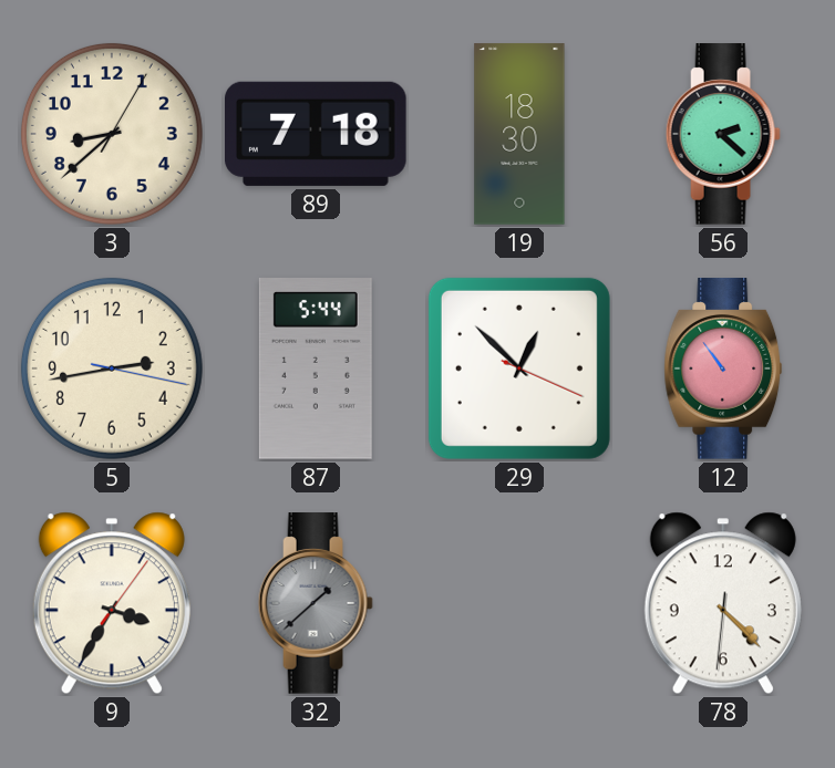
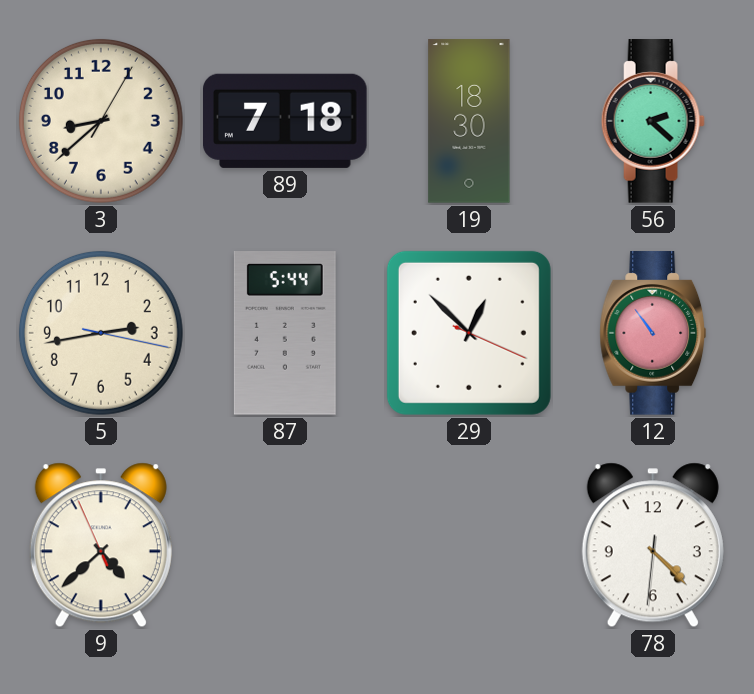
9: 3:35 -> 4:37
32: 1:38 -> none
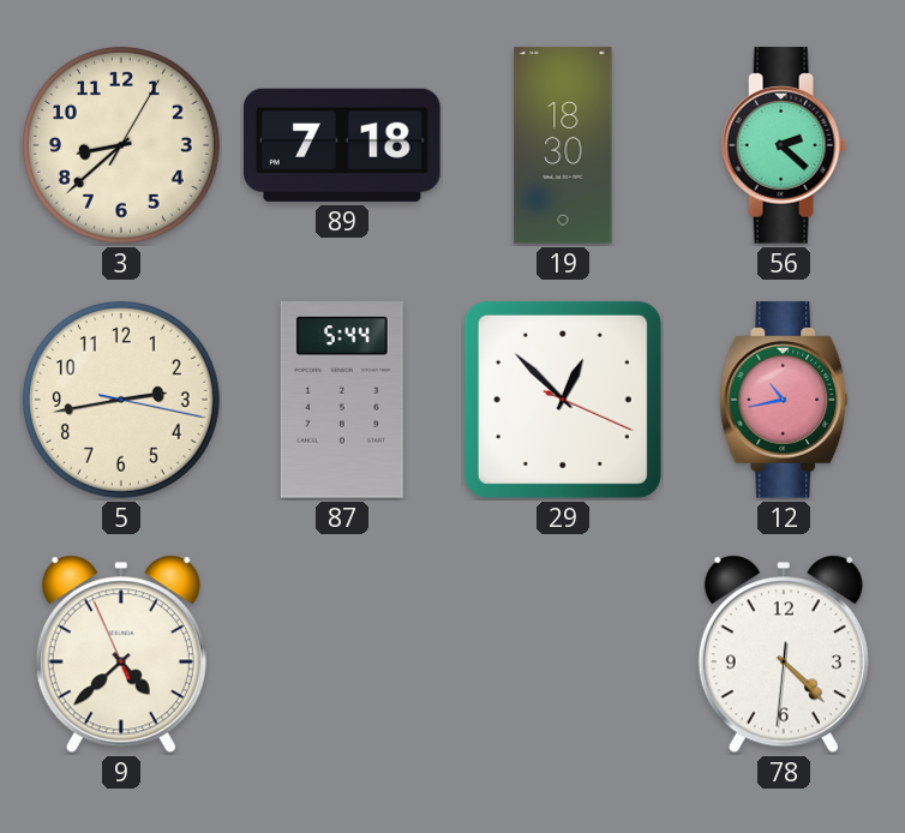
12: 10:54 -> 10:43
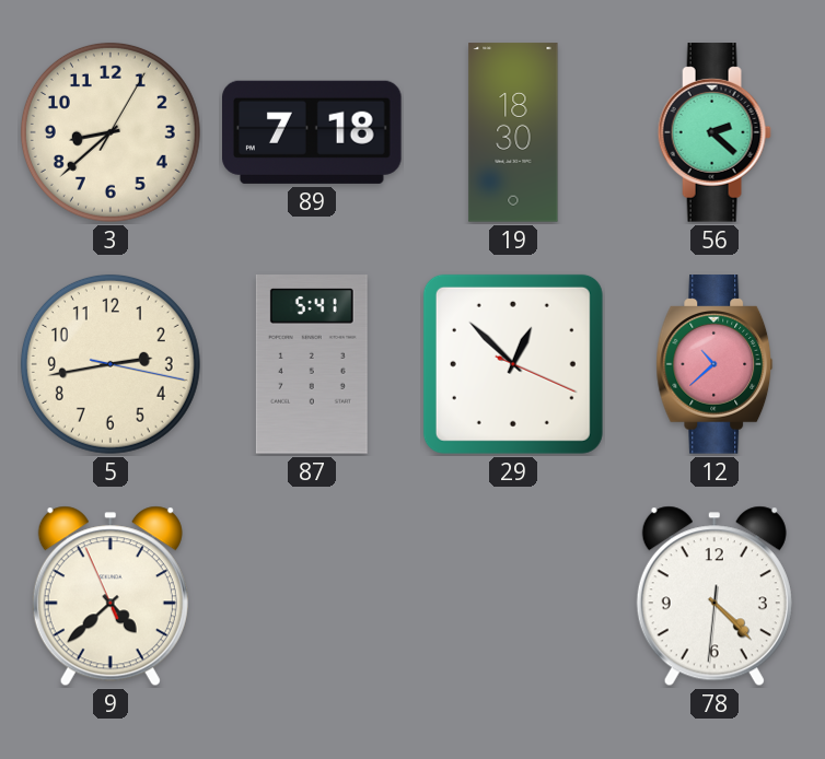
87: 5:44 -> 5:41
12: 10:43 -> 10:38
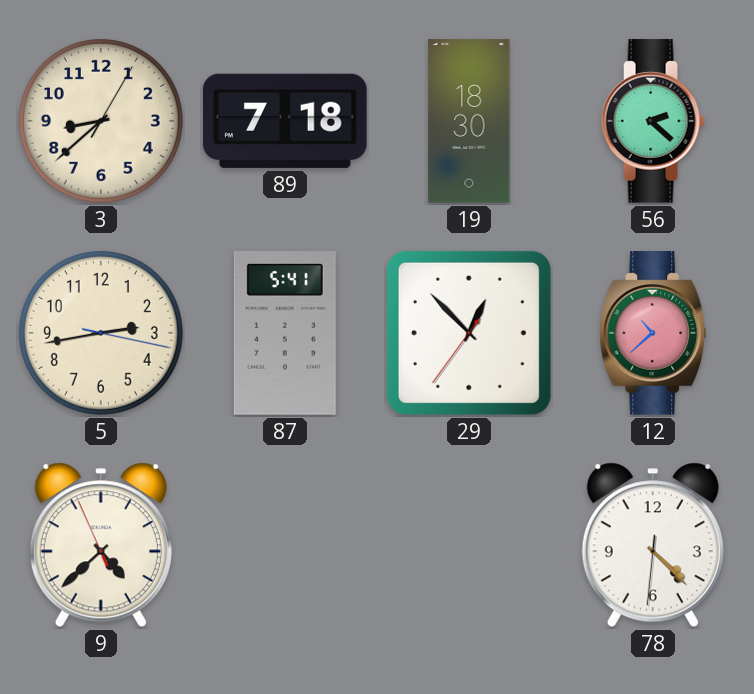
29: 12:52:19 -> 12:52:36
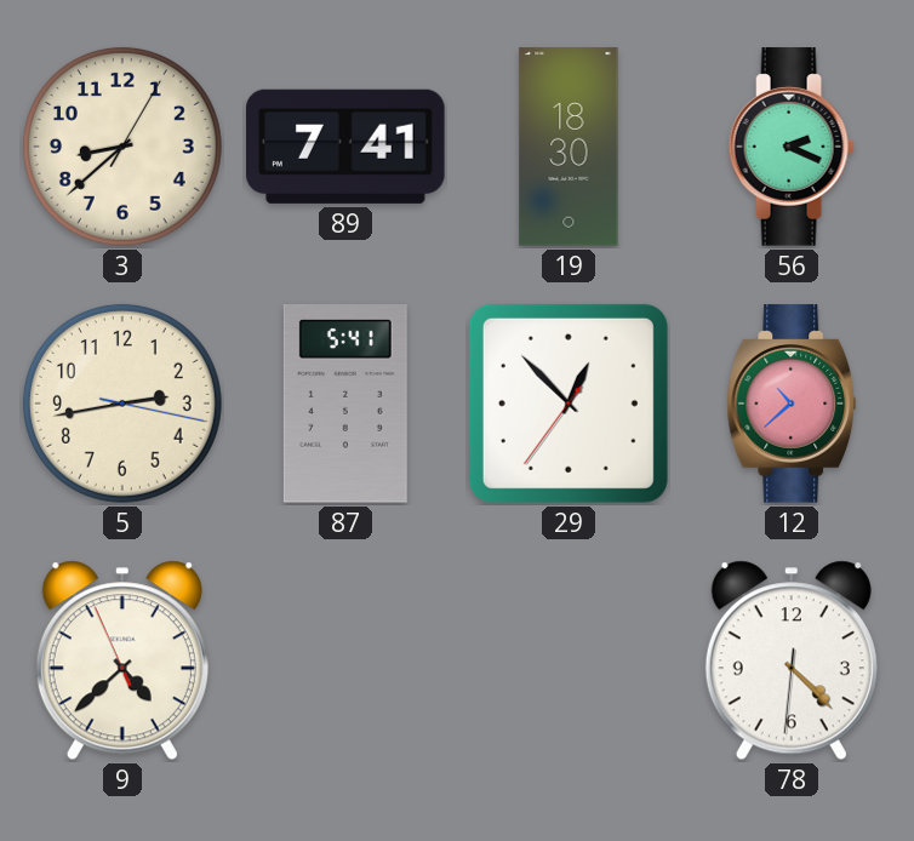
89: 7:18 -> 7:41
56: 2:22 -> 2:19
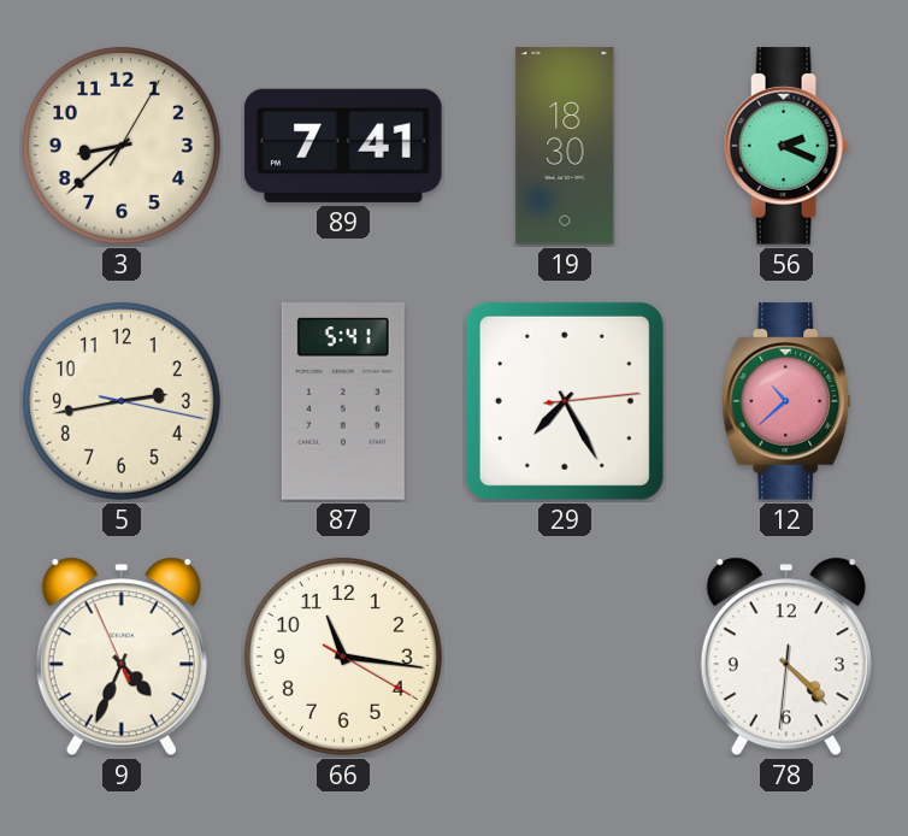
29: 12:52 -> 7:25
9: 4:37 -> 4:33
66: none -> 11:16
